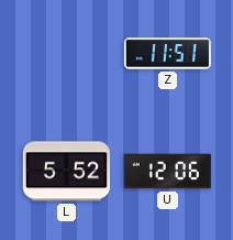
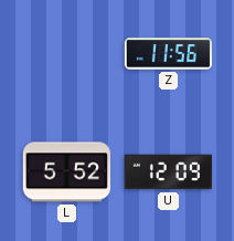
Z: 11:51 -> 11:56
U: 12:06 -> 12:09
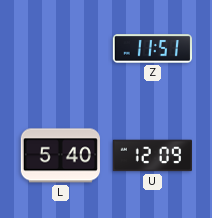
Z: 11:56 -> 11:51
L: 5:52 -> 5:40
